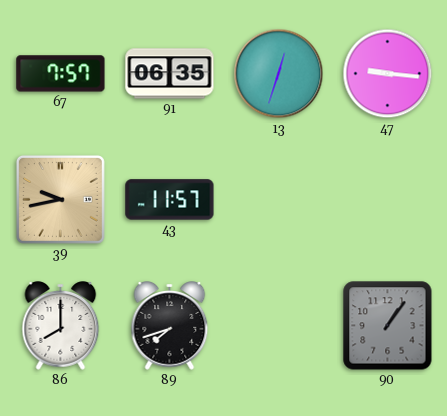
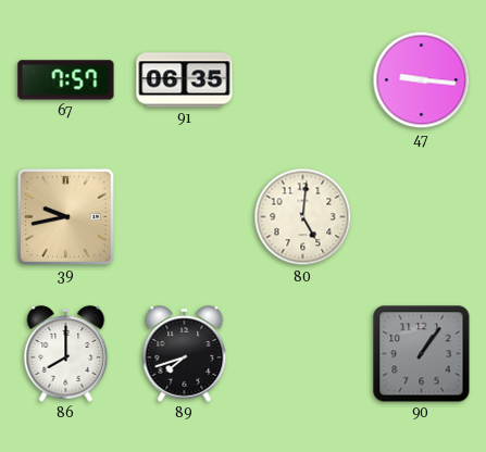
13: 12:33 -> none
43: 11:57 -> none
80: none -> 5:01
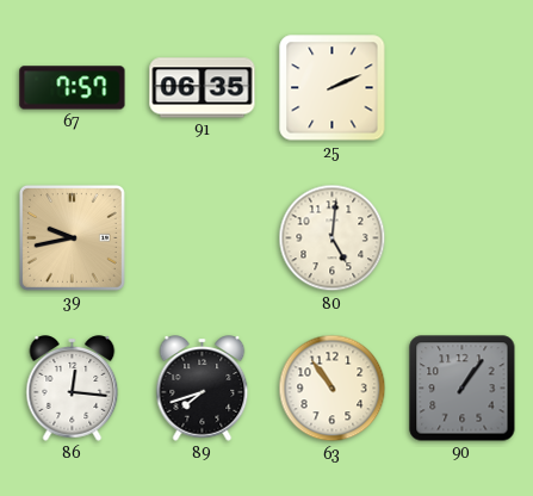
25: none -> 2:11
47: 9:16 -> none
86: 8:00 -> 12:16
63: none -> 10:54
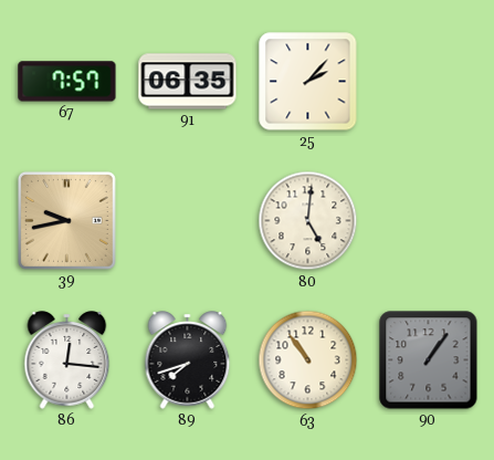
25: 2:11 -> 2:07
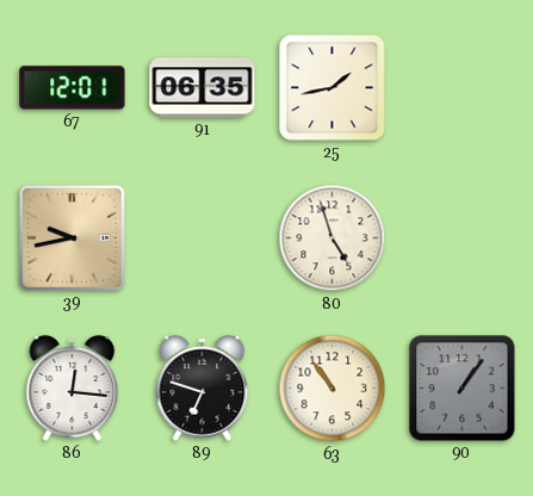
67: 7:57 -> 12:01
25: 2:07 -> 1:43
80: 5:01 -> 4:57
89: 7:42 -> 6:48
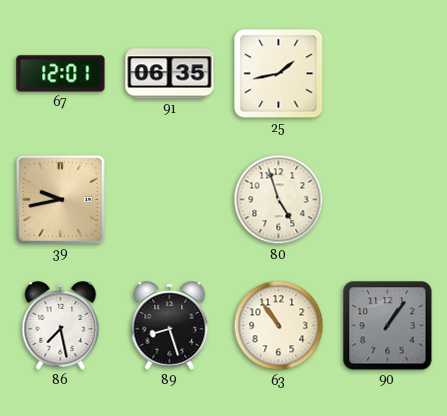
86: 12:16 -> 7:28
89: 6:48 -> 8:27
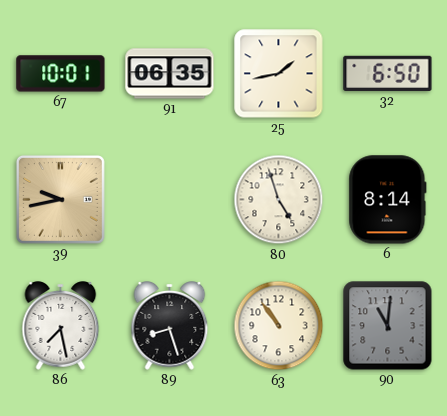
67: 12:01 -> 10:01
32: none -> 6:50
6: none -> 8:14
90: 1:06 -> 11:01
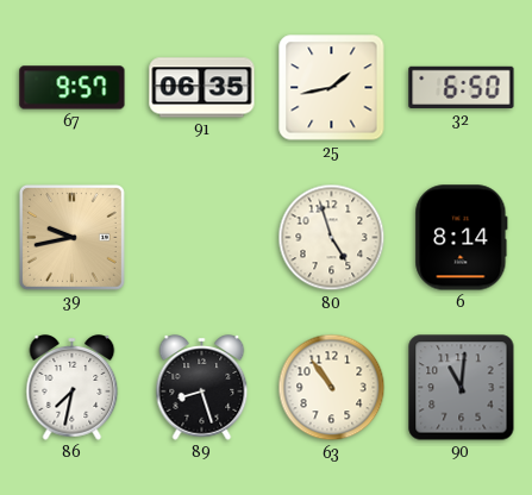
67: 10:01 -> 9:57
86: 7:28 -> 7:32
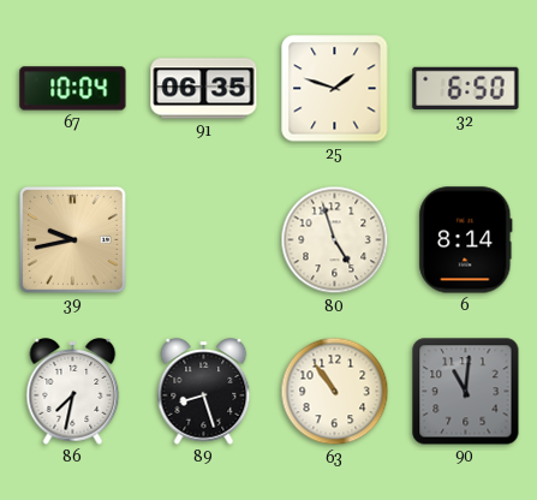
67: 9:57 -> 10:04
25: 1:43 -> 1:48
